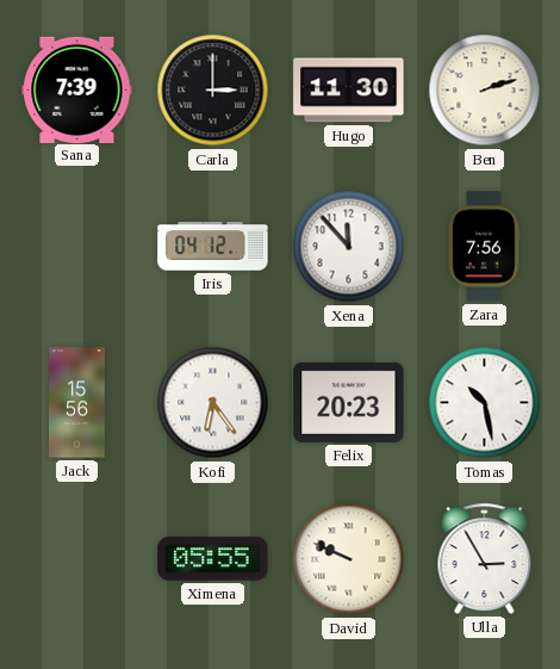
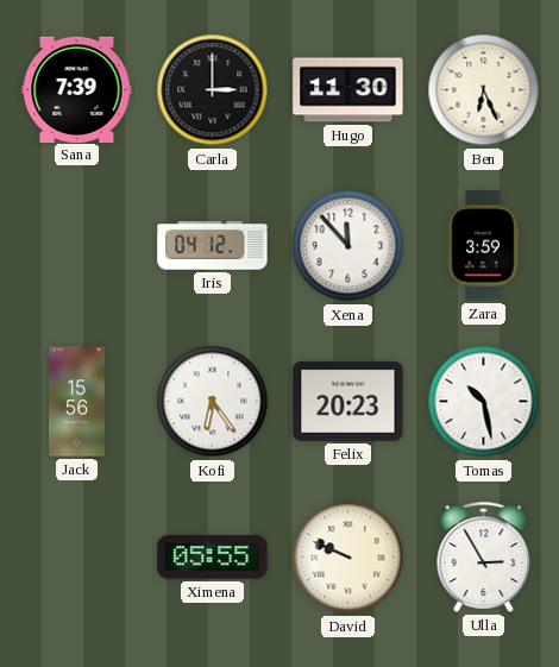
Ben: 2:12 -> 6:26
Zara: 7:56 -> 3:59
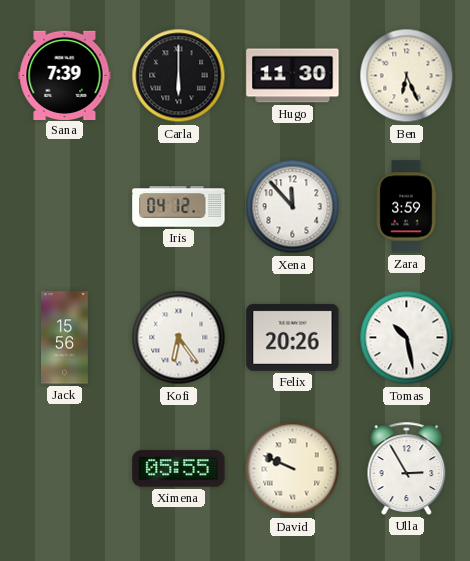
Carla: 3:00 -> 6:00
Felix: 20:23 -> 20:26
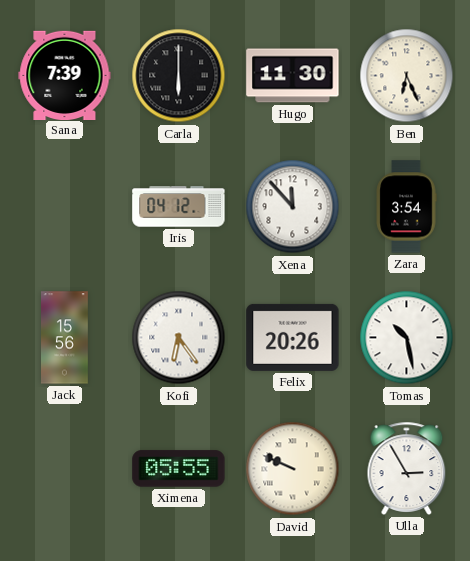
Zara: 3:59 -> 3:54
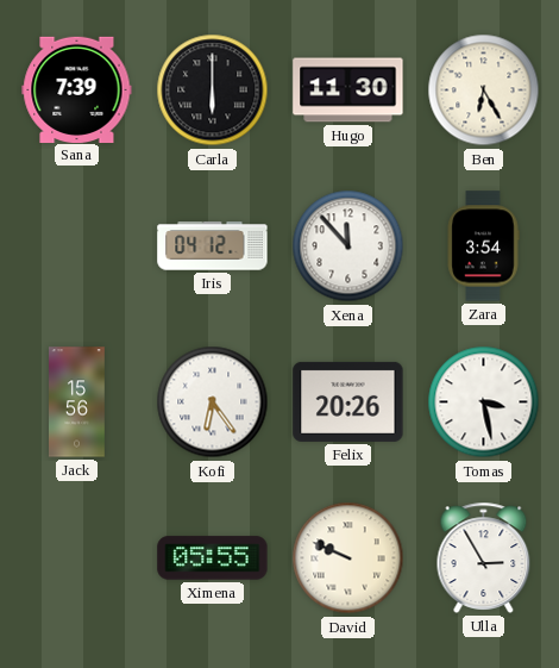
Ben: 6:26 -> 6:25
Tomas: 10:28 -> 3:28
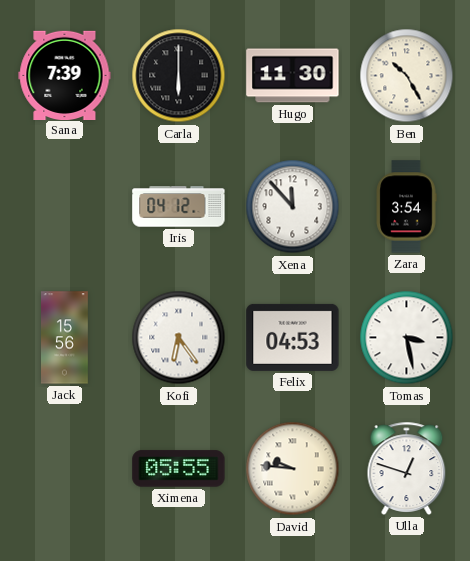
Ben: 6:25 -> 10:25
Felix: 20:26 -> 04:53
David: 9:49 -> 9:46
Ulla: 2:55 -> 12:48
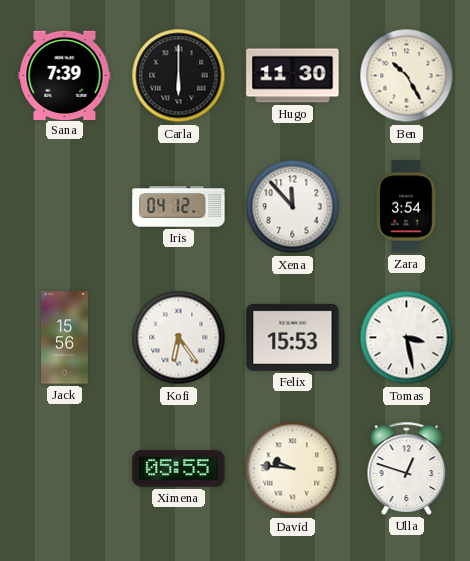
Felix: 04:53 -> 15:53
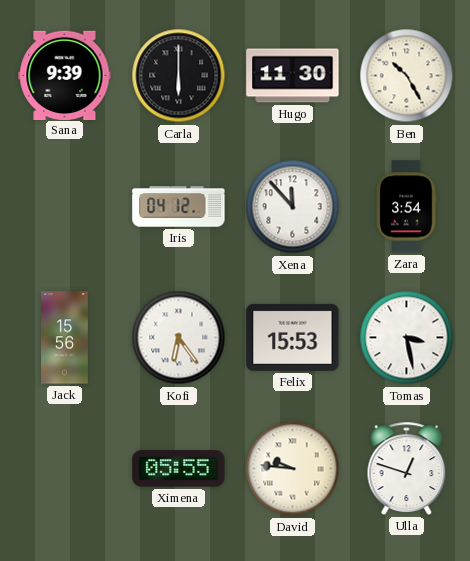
Sana: 7:39 -> 9:39
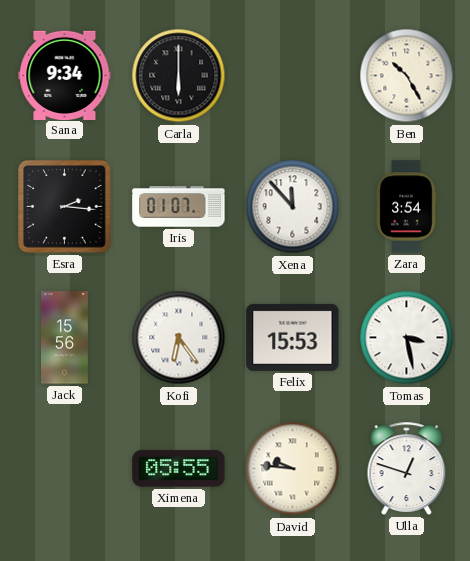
Sana: 9:39 -> 9:34
Hugo: 11:30 -> none
Esra: none -> 2:16
Iris: 04:12 -> 01:07
